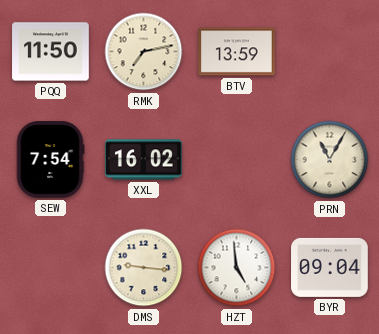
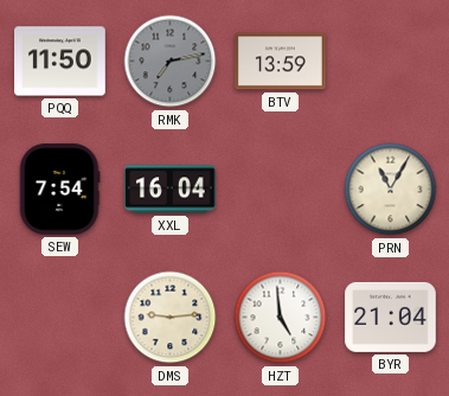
RMK dial: cream -> grey
XXL: 16:02 -> 16:04
DMS: 9:16 -> 9:14
BYR: 09:04 -> 21:04
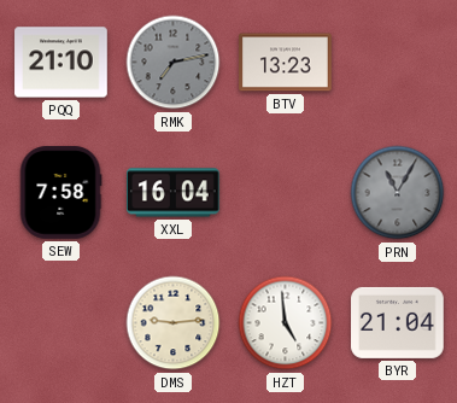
PQQ: 11:50 -> 21:10
BTV: 13:59 -> 13:23
SEW: 7:54 -> 7:58
PRN dial: cream -> grey
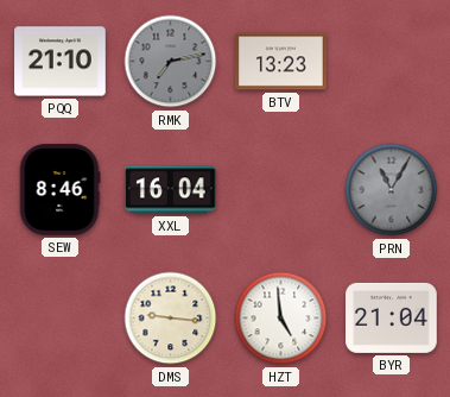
SEW: 7:58 -> 8:46
DMS: 9:14 -> 9:16
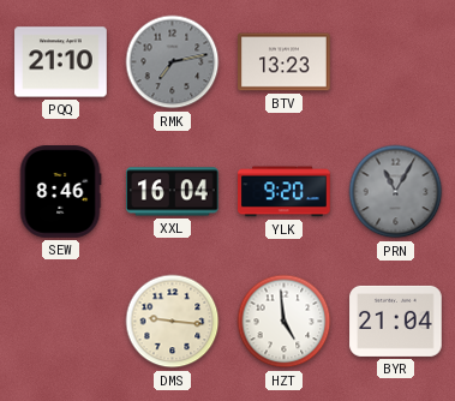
YLK: none -> 9:20
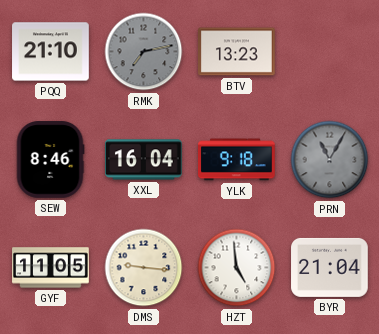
YLK: 9:20 -> 9:18
GYF: none -> 11:05
